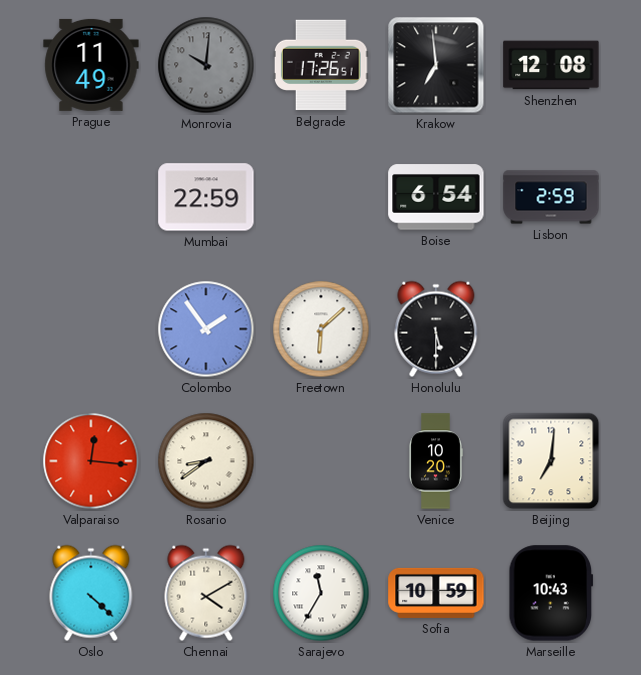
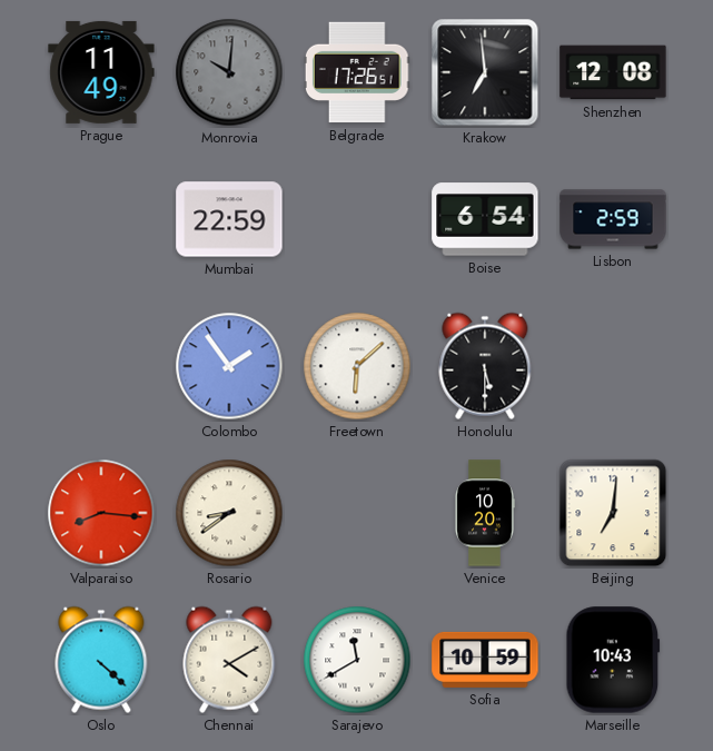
Valparaiso: 12:16 -> 8:16
Sarajevo: 11:35 -> 11:40
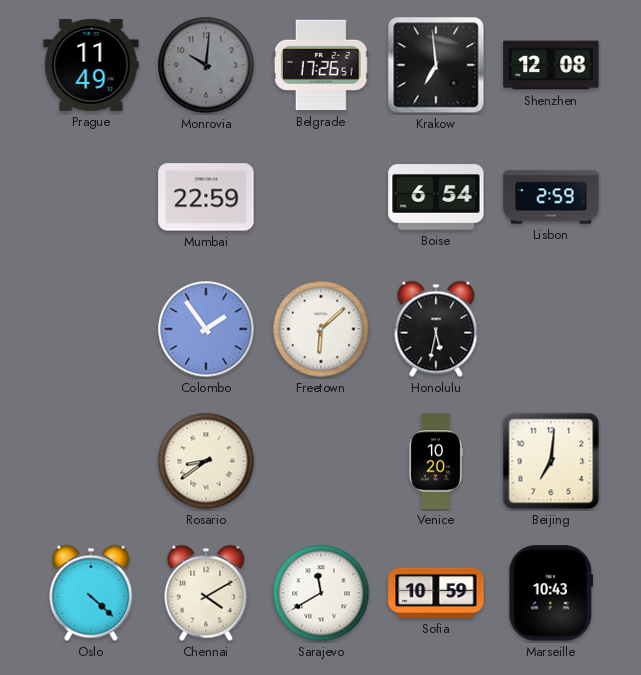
Honolulu: 5:30 -> 5:32
Valparaiso: 8:16 -> none
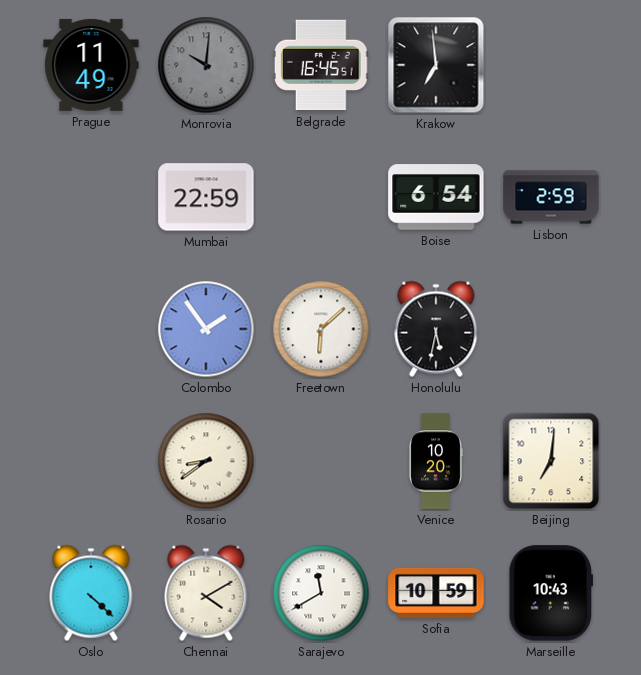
Belgrade: 17:26 -> 16:45
Shenzhen: 12:08 -> none
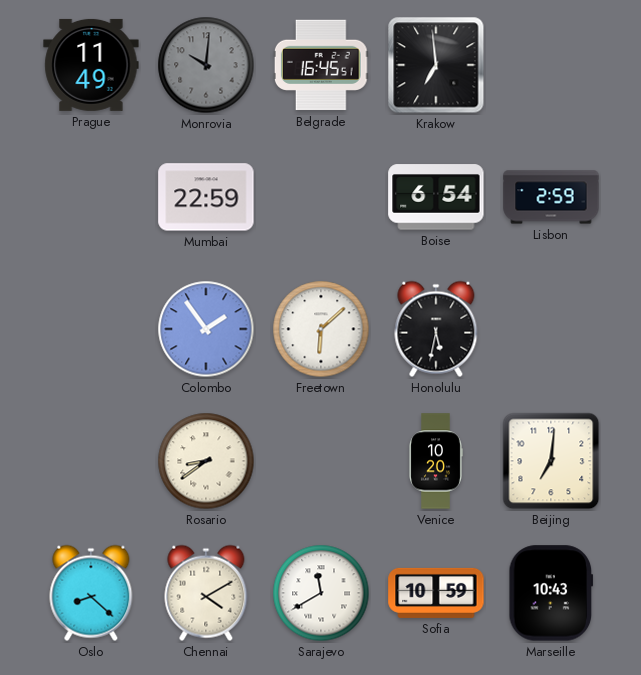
Oslo: 4:22 -> 8:22
